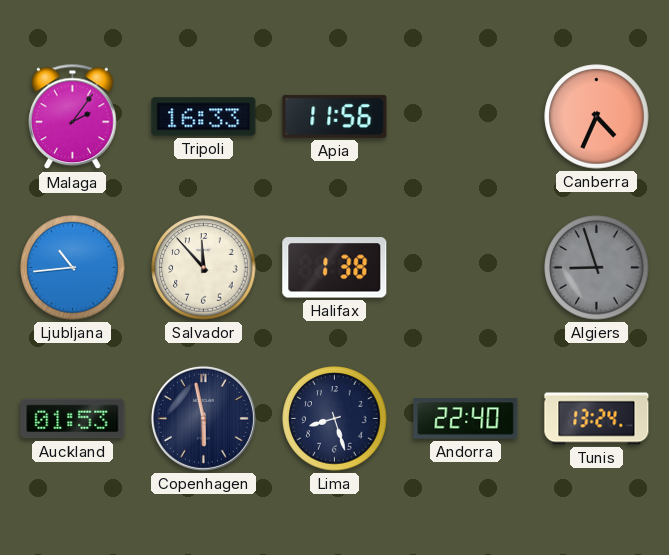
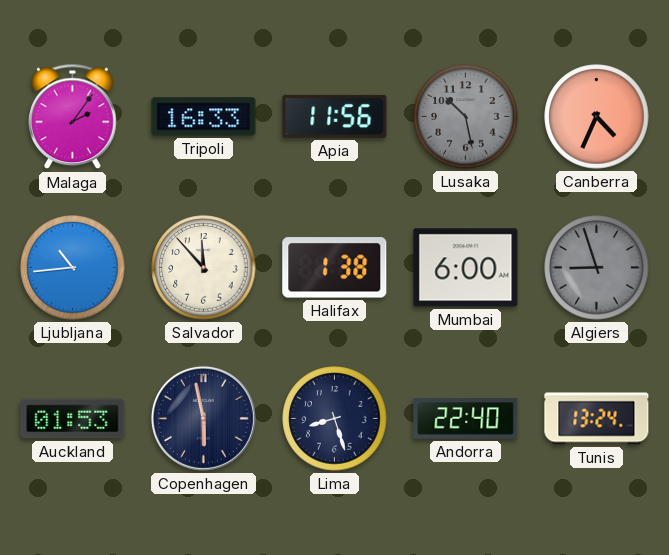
Lusaka: none -> 10:28
Mumbai: none -> 6:00
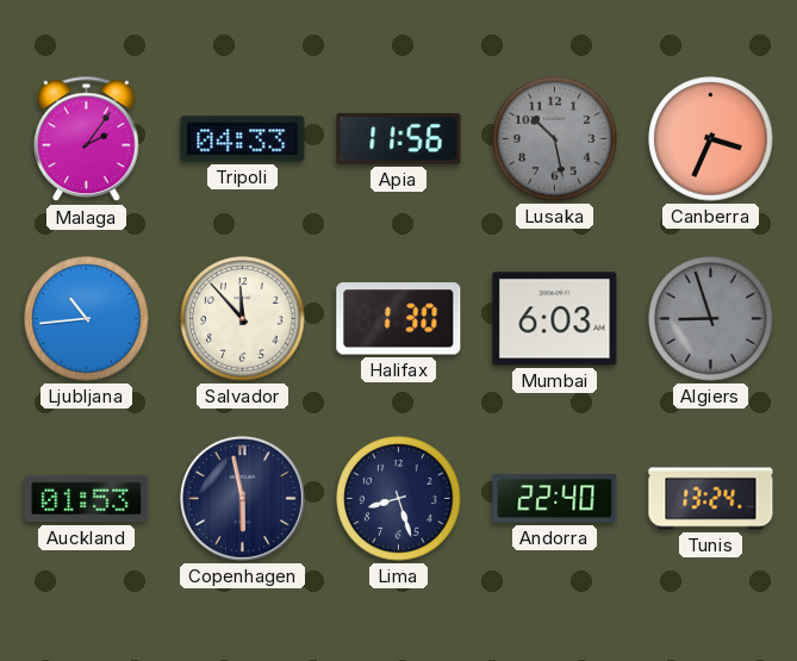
Tripoli: 16:33 -> 04:33
Canberra: 4:34 -> 3:34
Halifax: 1:38 -> 1:30
Mumbai: 6:00 -> 6:03
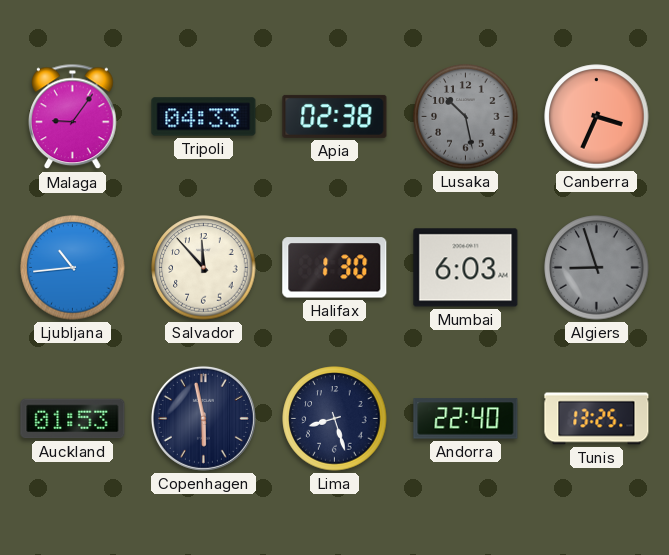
Malaga: 2:06 -> 9:06
Apia: 11:56 -> 02:38
Tunis: 13:24 -> 13:25
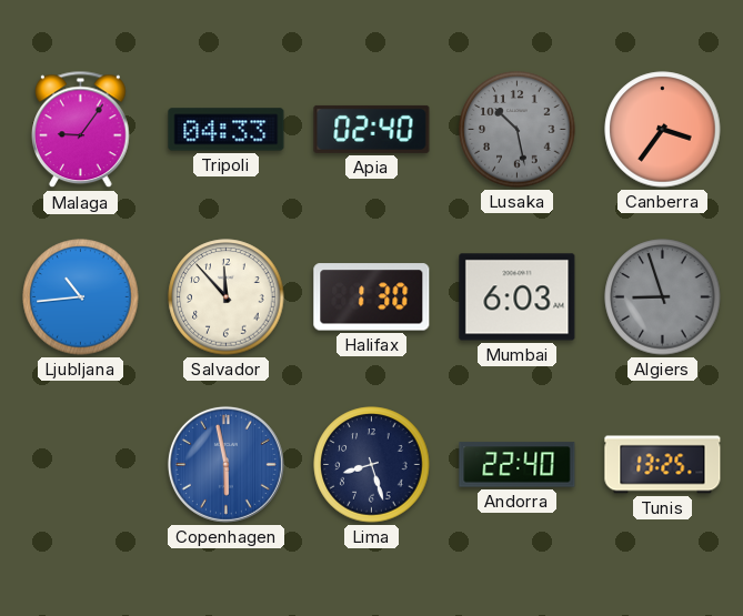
Apia: 02:38 -> 02:40
Canberra: 3:34 -> 3:36
Auckland: 01:53 -> none
Copenhagen dial: navy -> blue
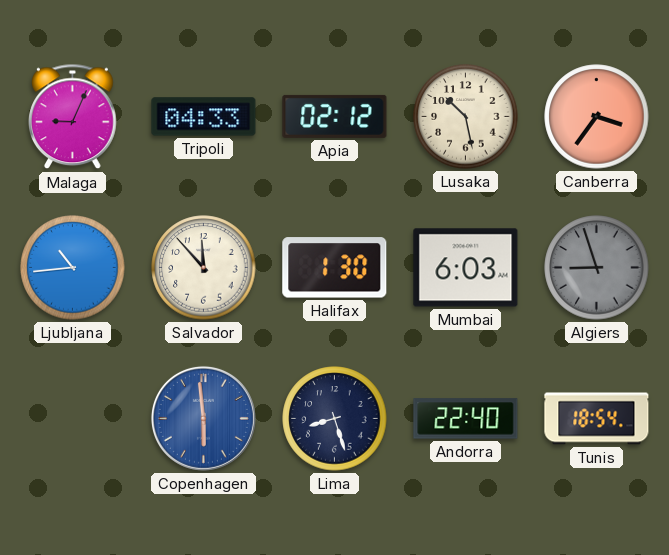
Malaga: 9:06 -> 9:04
Apia: 02:40 -> 02:12
Lusaka dial: grey -> cream
Copenhagen: 5:58 -> 5:59
Tunis: 13:25 -> 18:54
